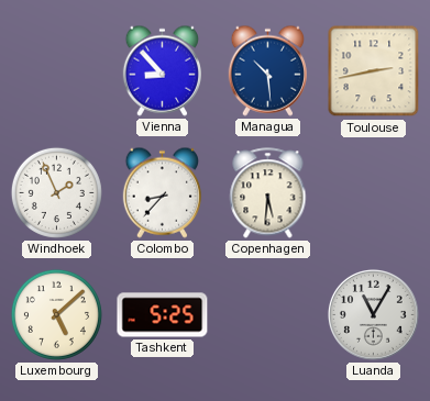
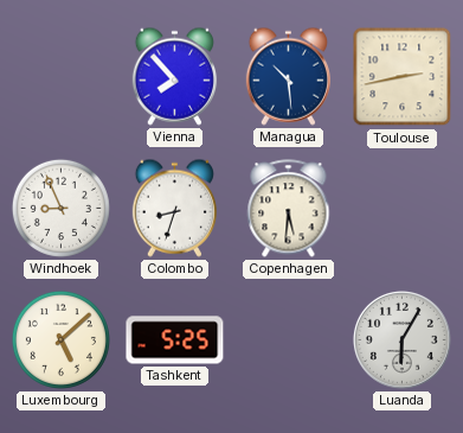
Vienna: 8:53 -> 7:53
Windhoek: 1:56 -> 8:56
Colombo: 8:37 -> 8:33
Luanda: 11:05 -> 6:05
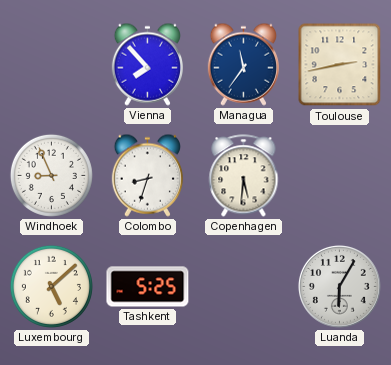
Managua: 10:29 -> 11:36
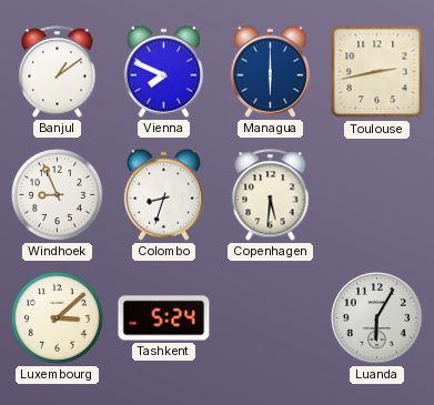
Banjul: none -> 1:09
Vienna: 7:53 -> 7:49
Managua: 11:36 -> 6:00
Luxembourg: 5:08 -> 3:08
Tashkent: 5:25 -> 5:24
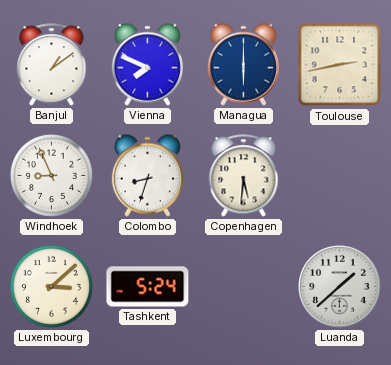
Luanda: 6:05 -> 1:38
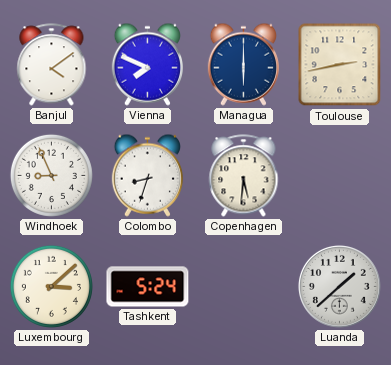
Banjul: 1:09 -> 4:09
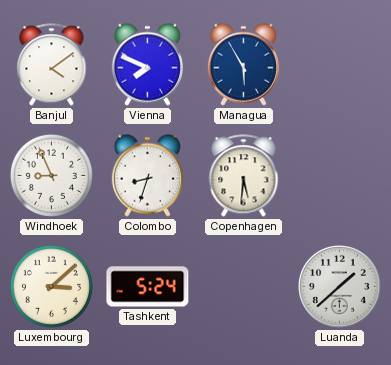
Managua: 6:00 -> 5:55
Toulouse: 2:43 -> none
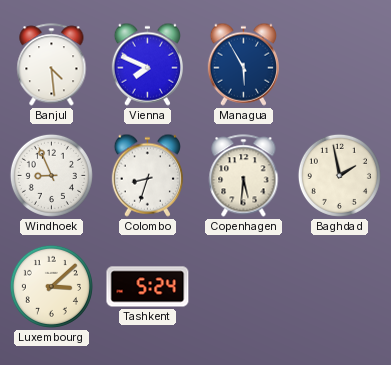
Banjul: 4:09 -> 4:29
Baghdad: none -> 1:58
Luanda: 1:38 -> none
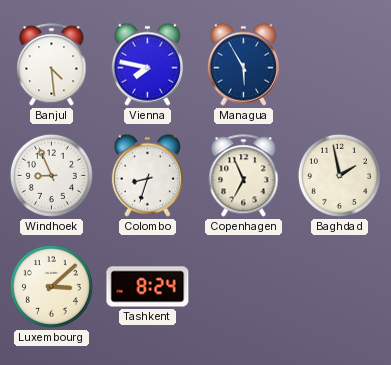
Vienna: 7:49 -> 7:47
Copenhagen: 5:31 -> 6:56
Tashkent: 5:24 -> 8:24
